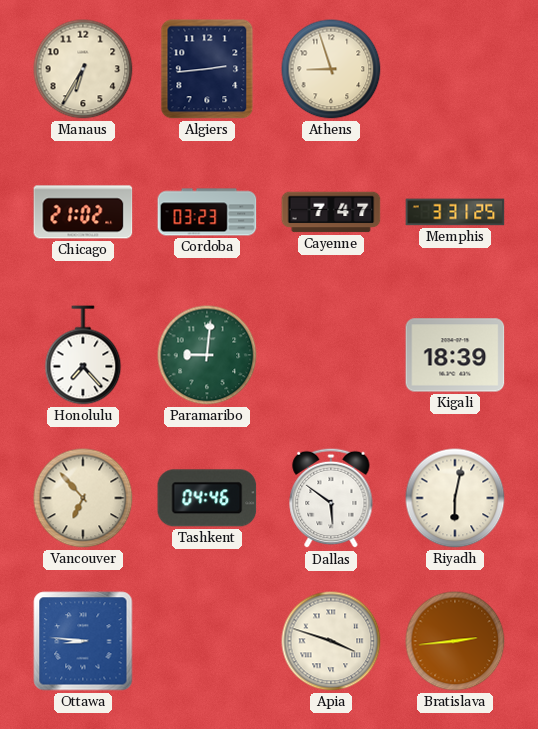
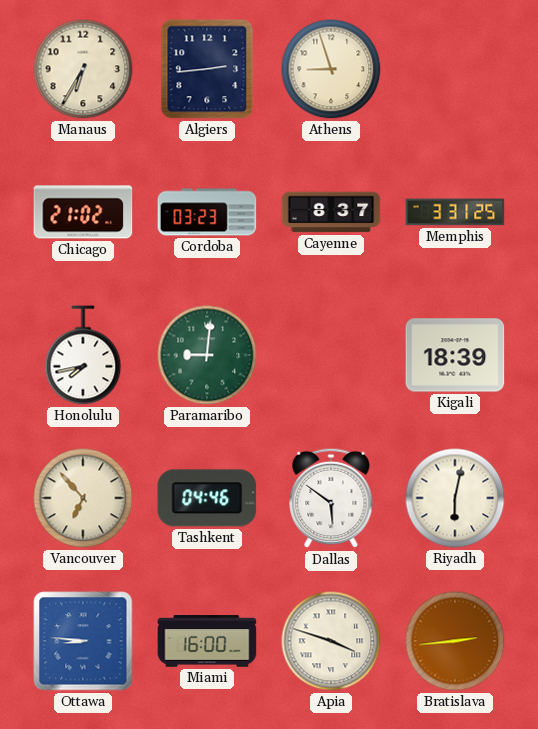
Cayenne: 7:47 -> 8:37
Honolulu: 7:23 -> 7:43
Miami: none -> 16:00
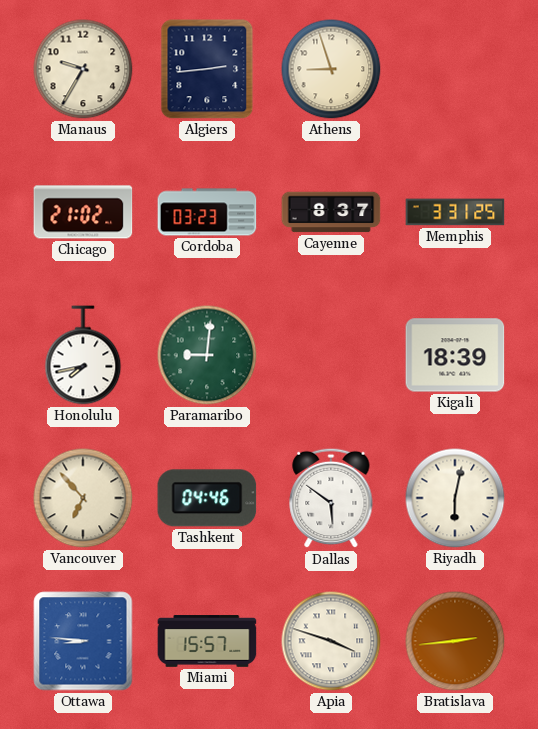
Manaus: 6:35 -> 9:35
Miami: 16:00 -> 15:57
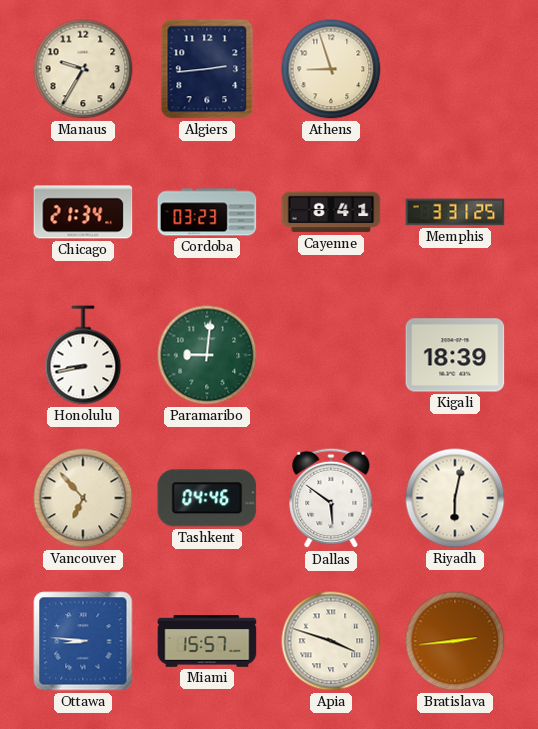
Chicago: 21:02 -> 21:34
Cayenne: 8:37 -> 8:41
Honolulu: 7:43 -> 8:43
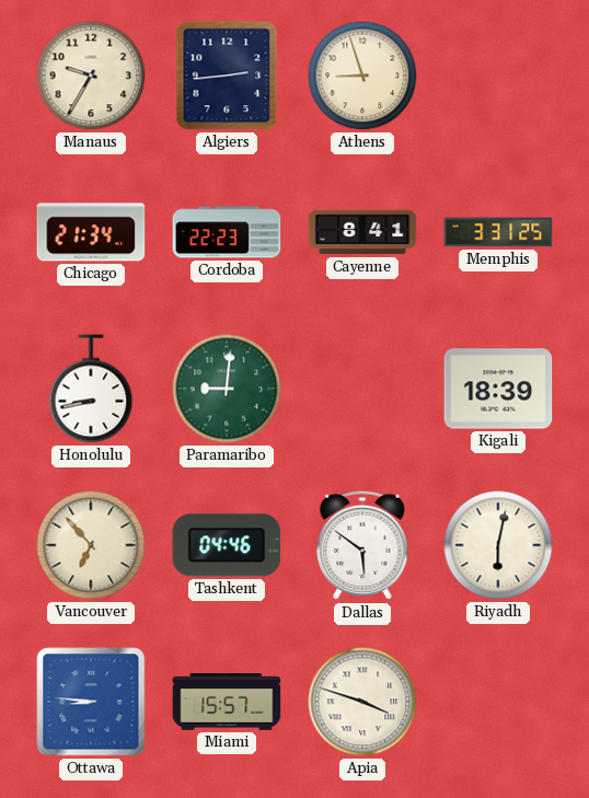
Cordoba: 03:23 -> 22:23
Bratislava: 2:44 -> none
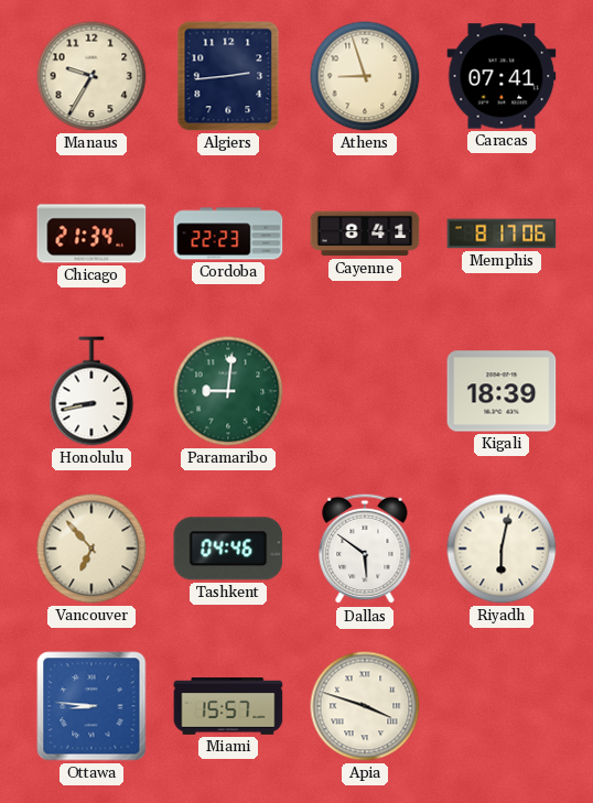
Caracas: none -> 07:41
Memphis: 3:31 -> 8:17
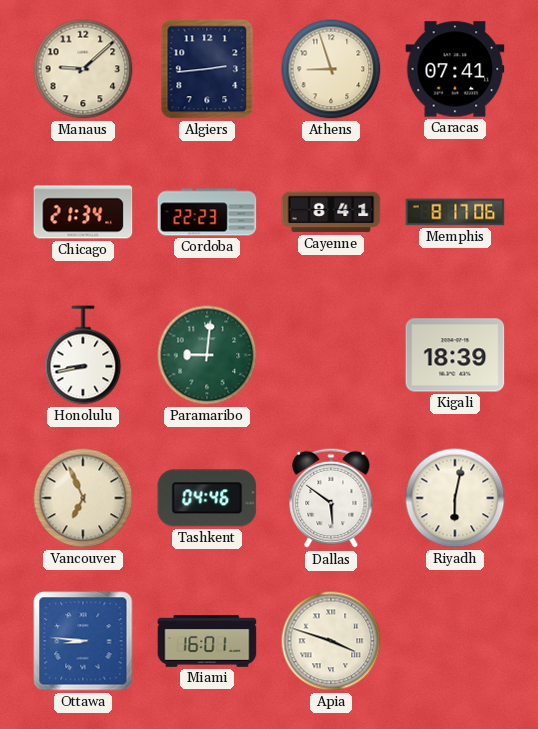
Manaus: 9:35 -> 9:08
Vancouver: 6:53 -> 6:56
Miami: 15:57 -> 16:01
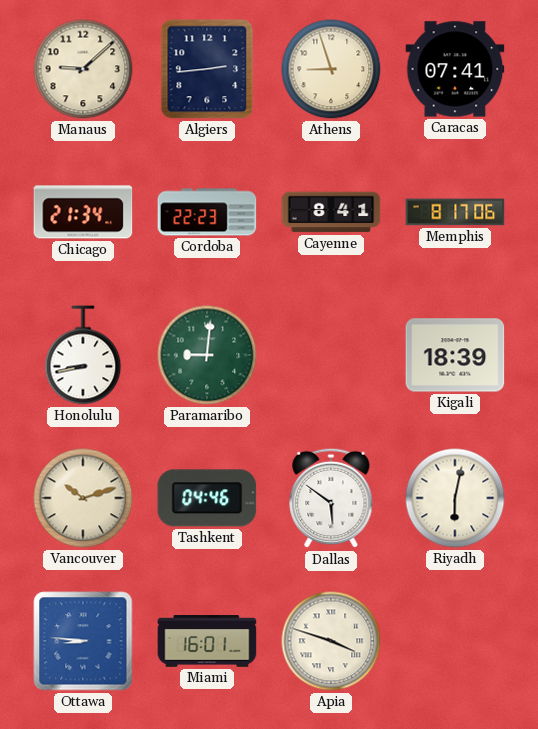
Vancouver: 6:56 -> 10:12
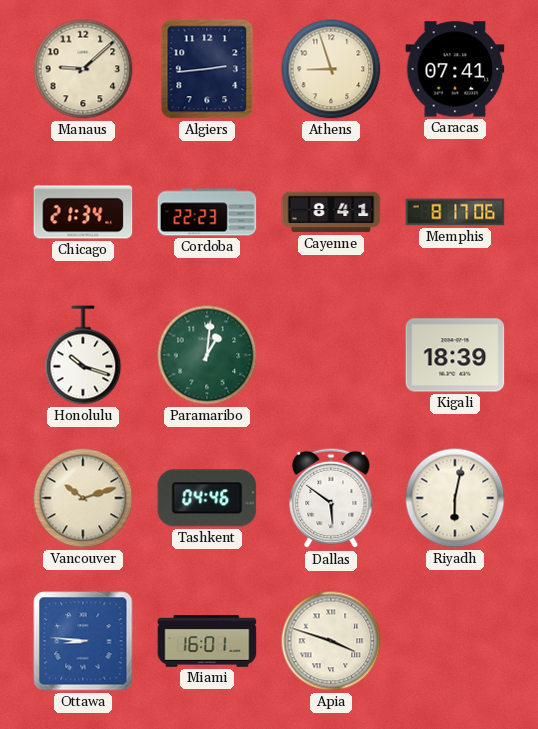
Honolulu: 8:43 -> 10:18
Paramaribo: 9:01 -> 1:01
